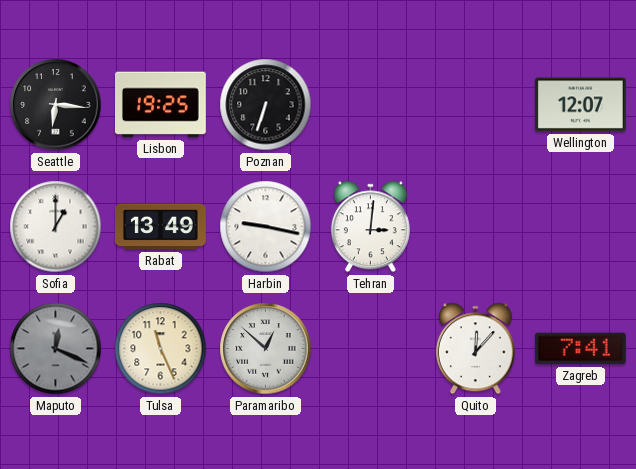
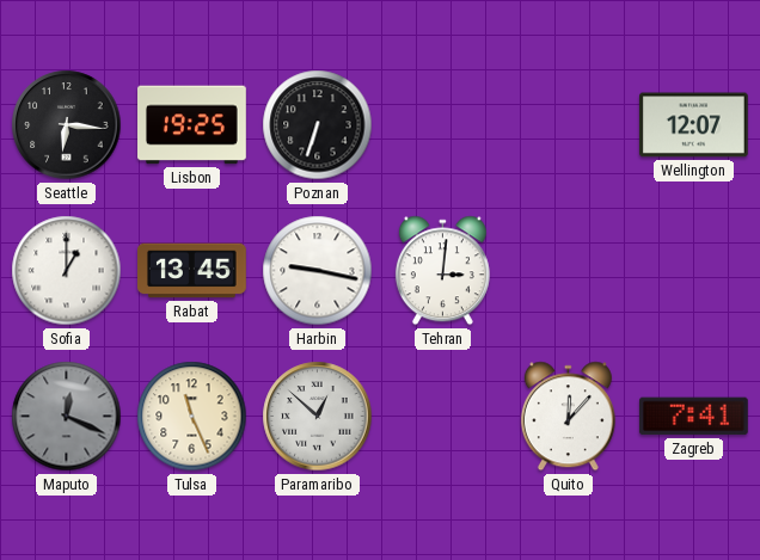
Rabat: 13:49 -> 13:45
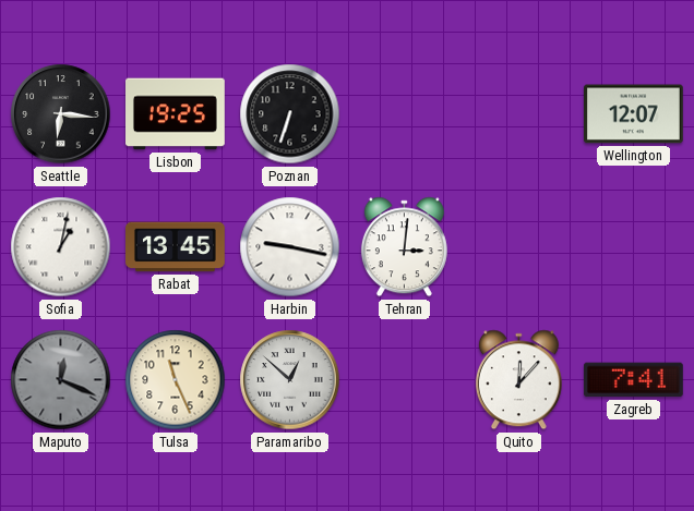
Sofia: 1:00 -> 1:02
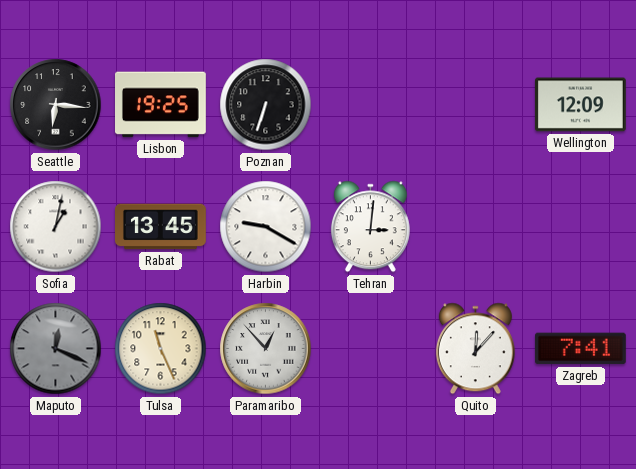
Wellington: 12:07 -> 12:09
Harbin: 9:17 -> 9:20
Paramaribo: 12:52 -> 12:53
